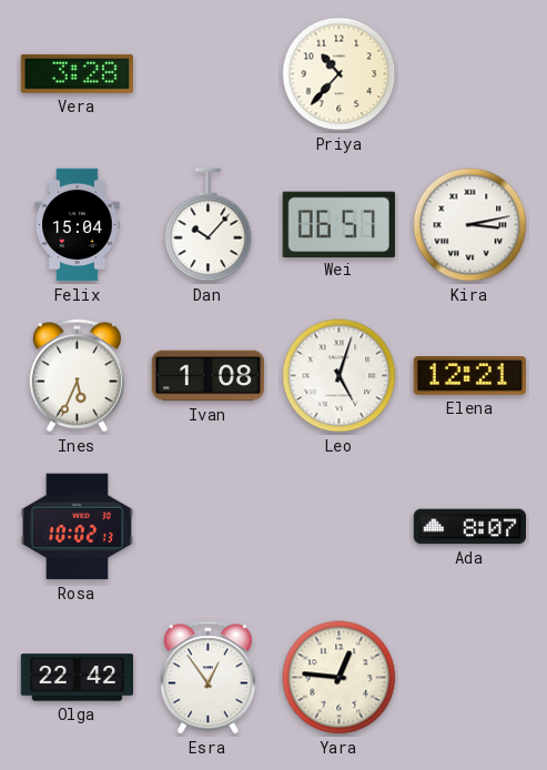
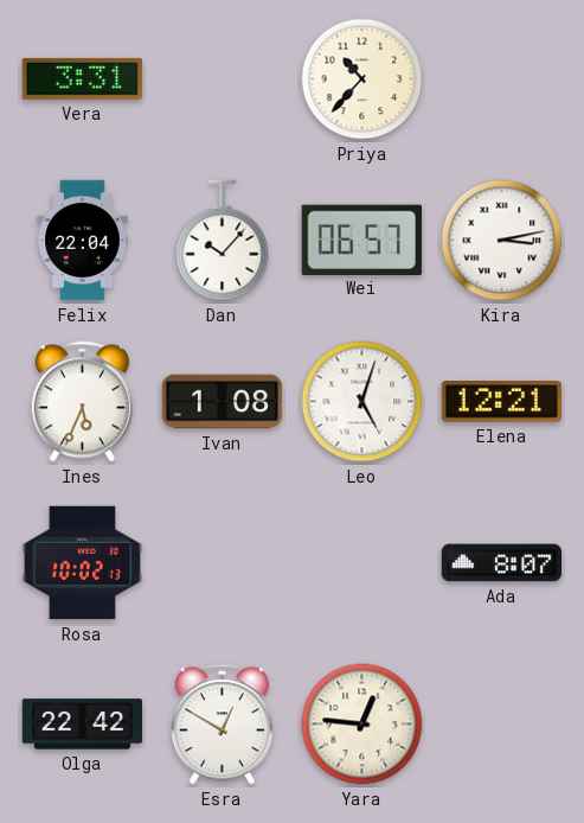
Vera: 3:28 -> 3:31
Felix: 15:04 -> 22:04
Esra: 12:54 -> 12:50
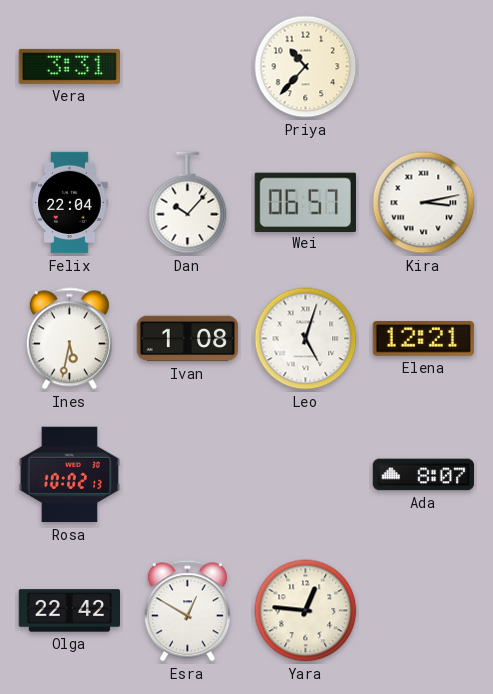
Ines: 5:34 -> 5:32
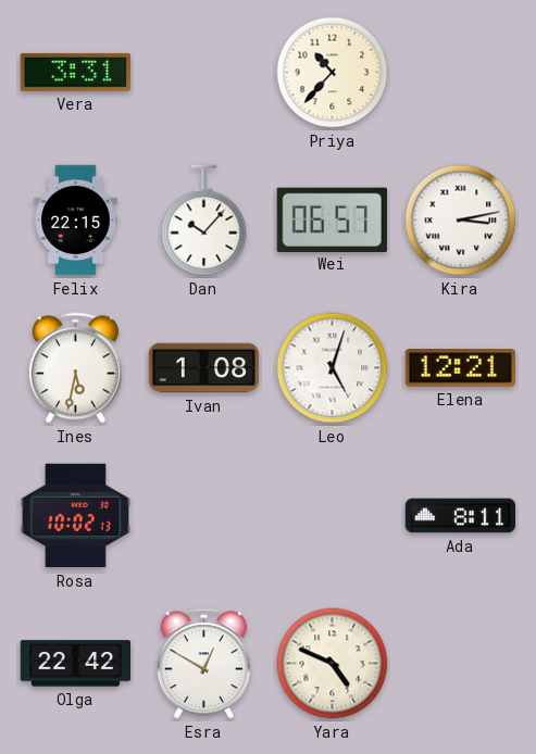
Felix: 22:04 -> 22:15
Ada: 8:07 -> 8:11
Yara: 12:46 -> 4:49
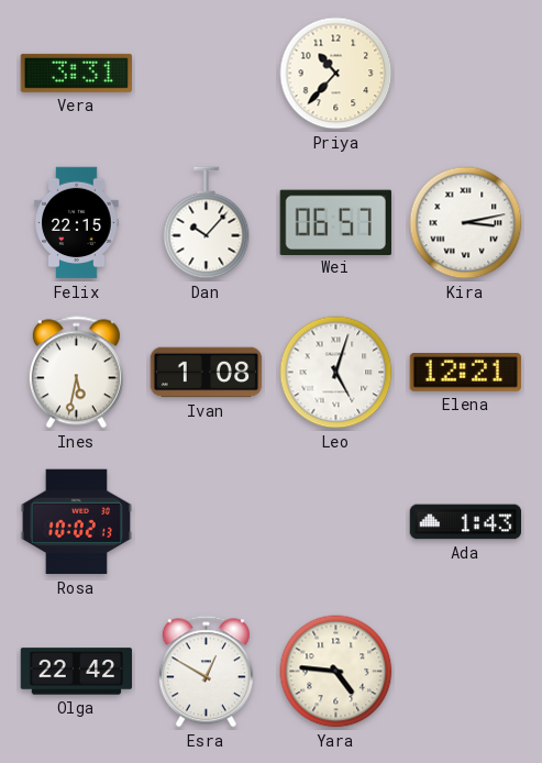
Ada: 8:11 -> 1:43
Yara: 4:49 -> 4:46
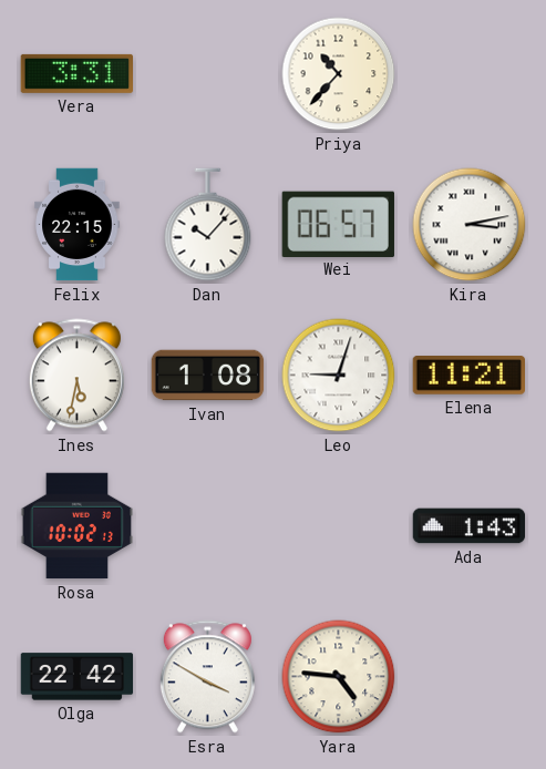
Leo: 5:03 -> 9:03
Elena: 12:21 -> 11:21
Esra: 12:50 -> 3:50
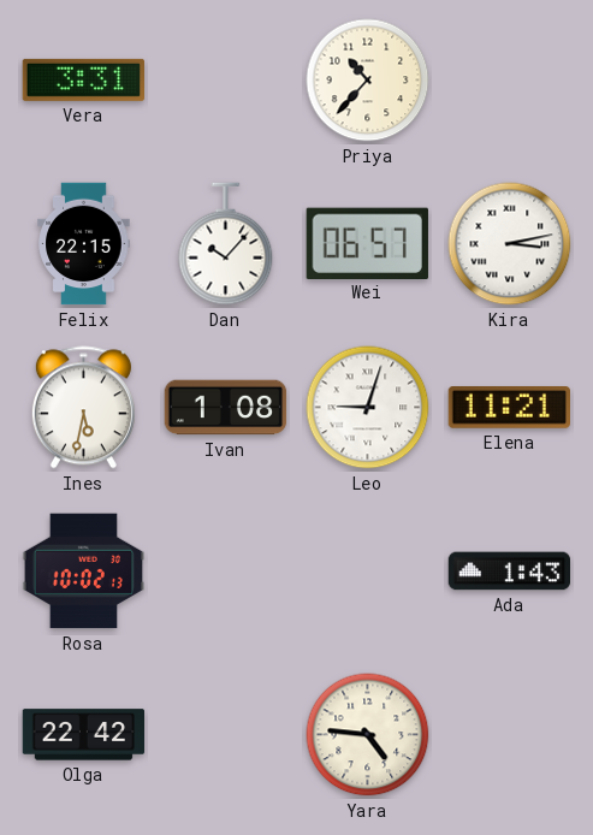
Esra: 3:50 -> none
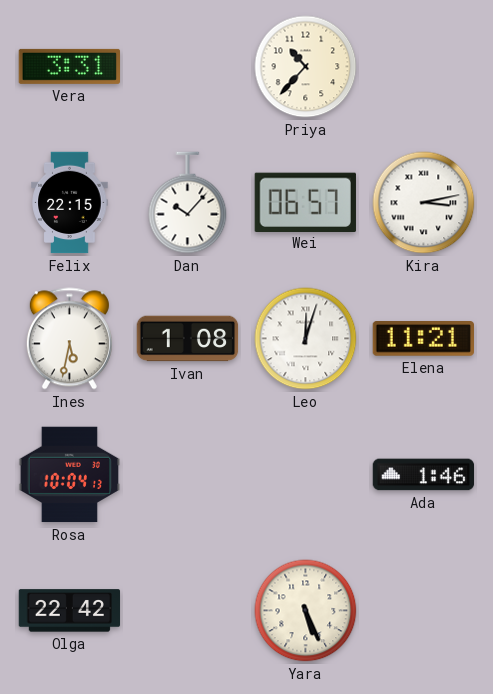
Leo: 9:03 -> 12:03
Rosa: 10:02 -> 10:04
Ada: 1:43 -> 1:46
Yara: 4:46 -> 5:26
